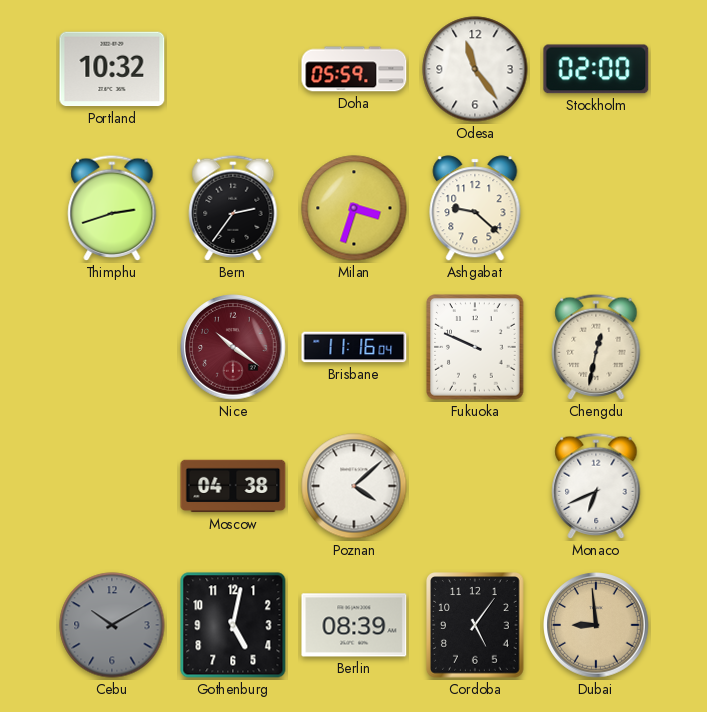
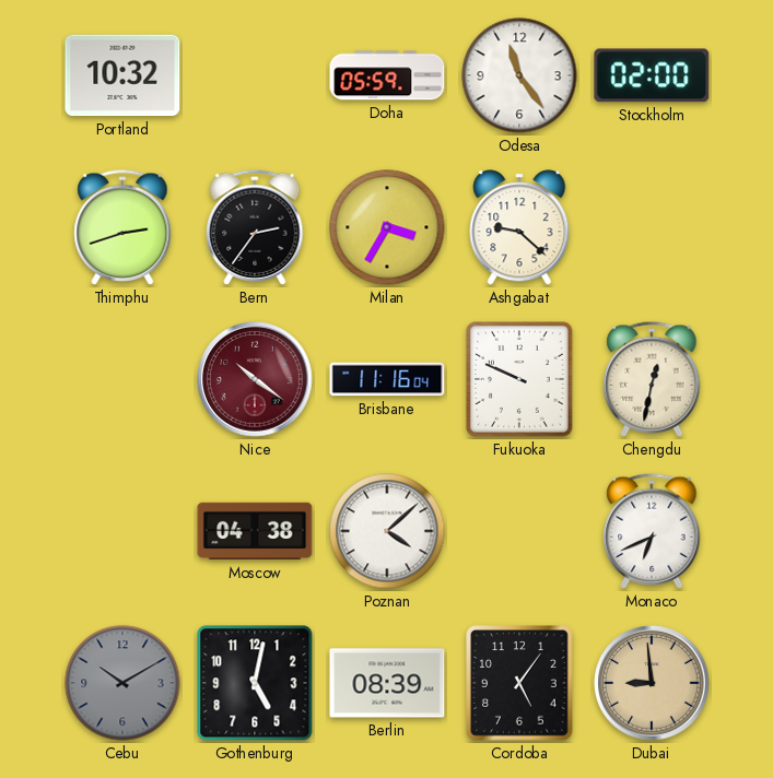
Milan: 3:33 -> 3:35
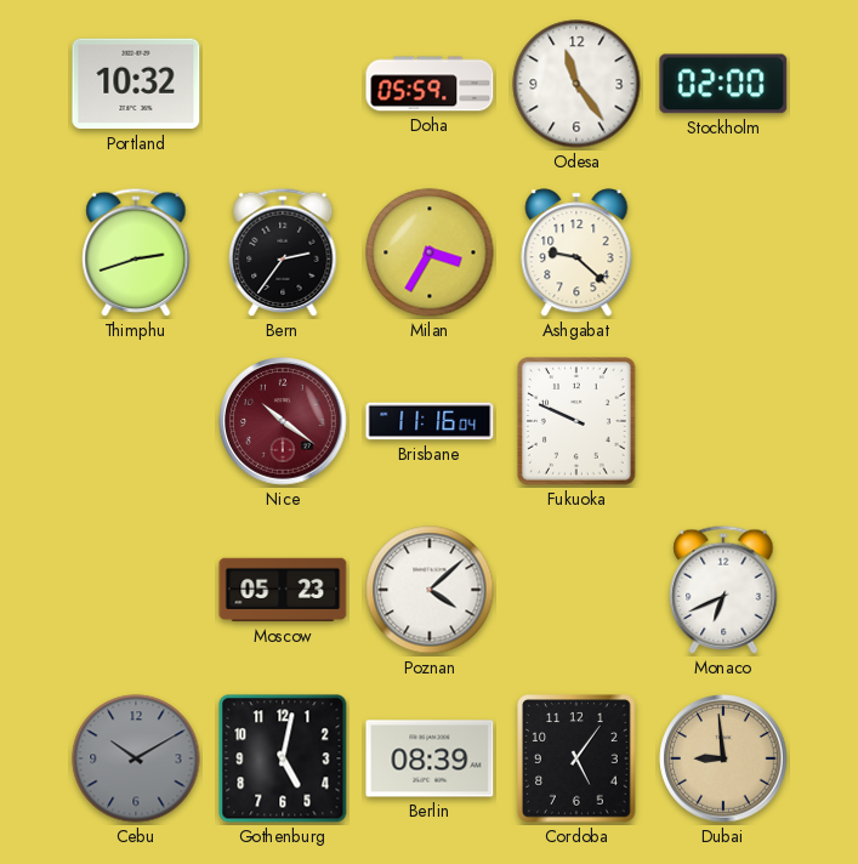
Chengdu: 12:32 -> none
Moscow: 04:38 -> 05:23
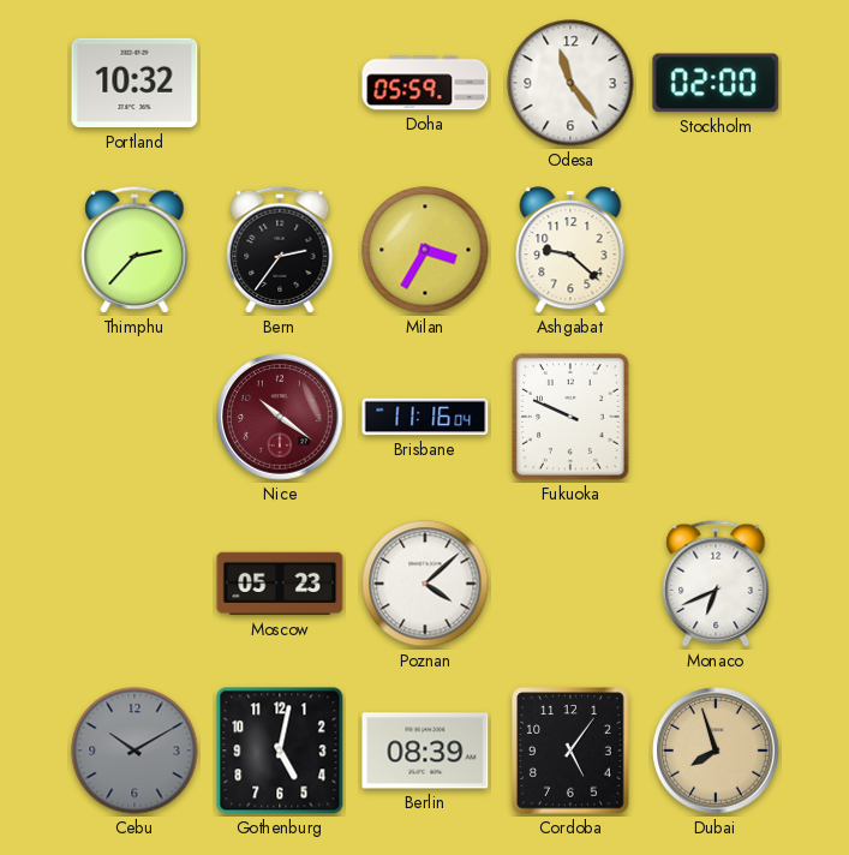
Thimphu: 2:42 -> 2:37
Dubai: 8:59 -> 7:57
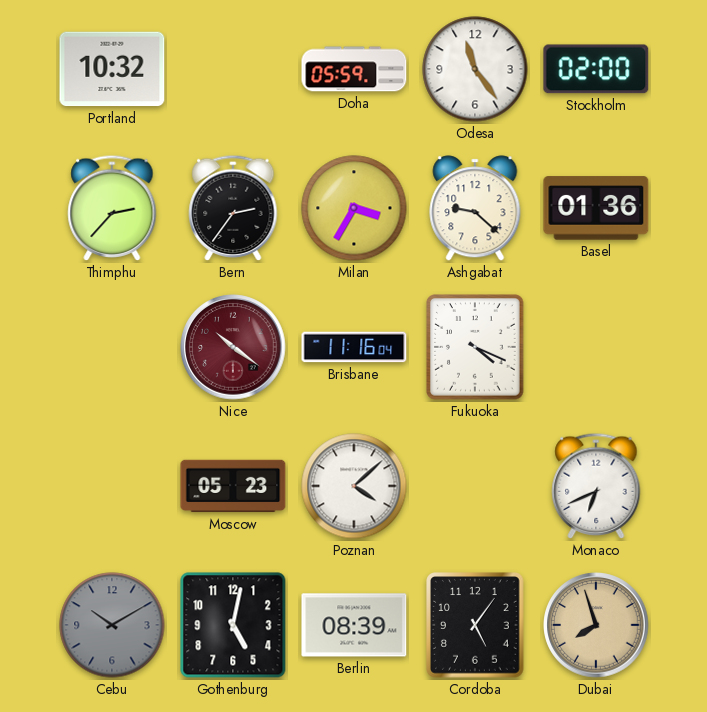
Basel: none -> 01:36
Fukuoka: 9:49 -> 4:19
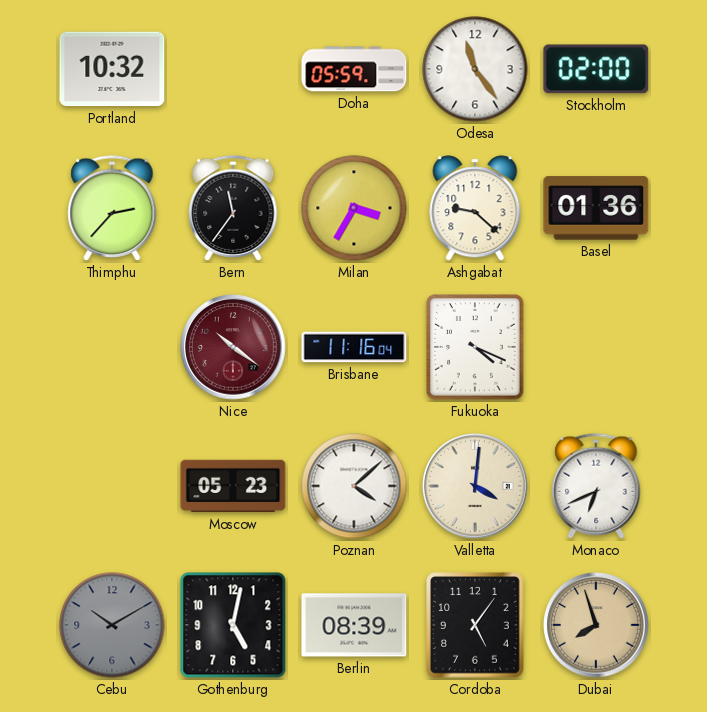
Bern: 2:36 -> 11:36
Valletta: none -> 4:01
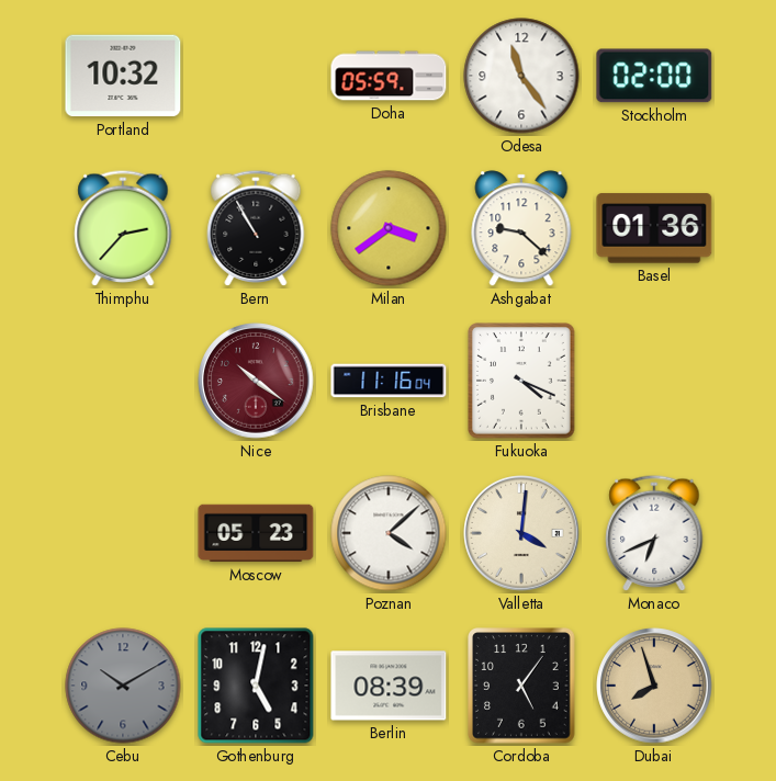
Bern: 11:36 -> 10:55
Milan: 3:35 -> 3:39
